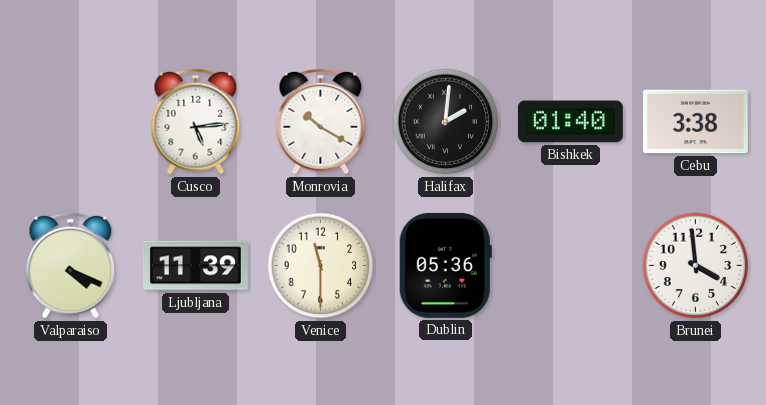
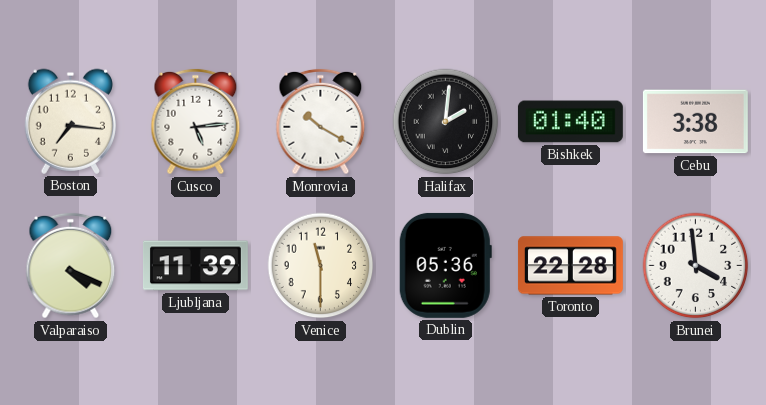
Boston: none -> 7:16
Toronto: none -> 22:28
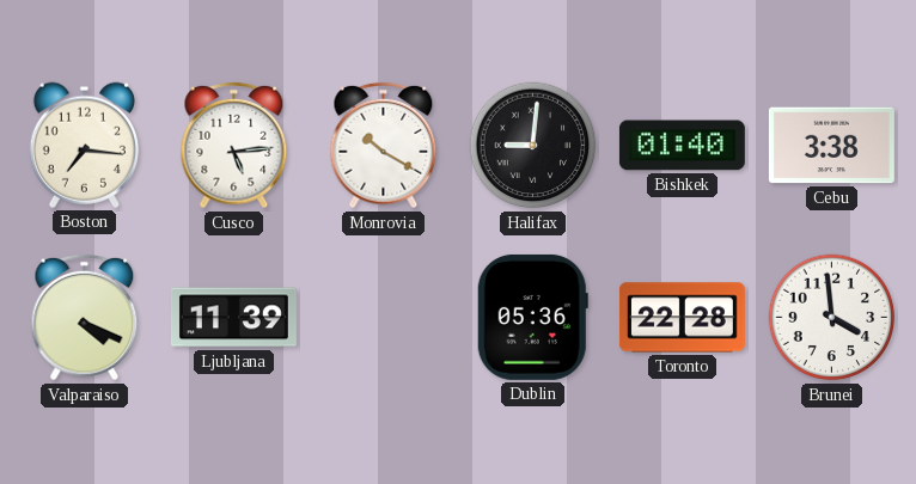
Halifax: 2:01 -> 9:01
Venice: 11:30 -> none
